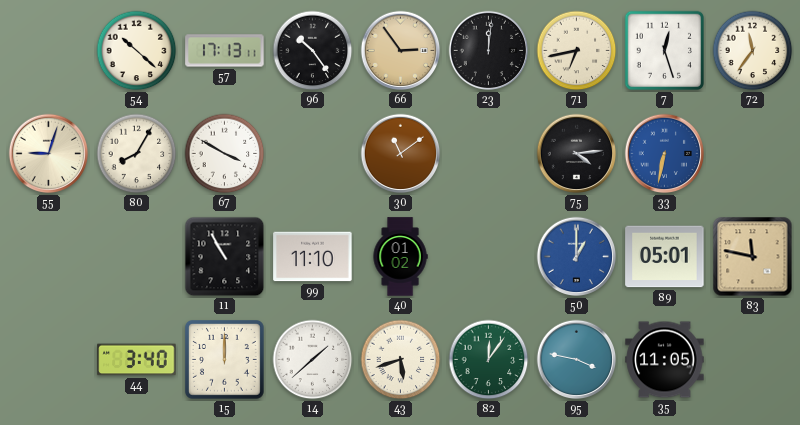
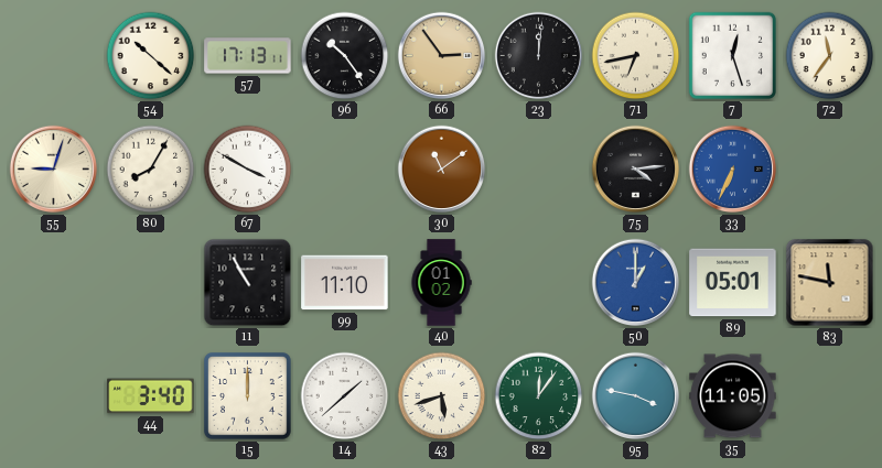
33: 6:32 -> 6:34
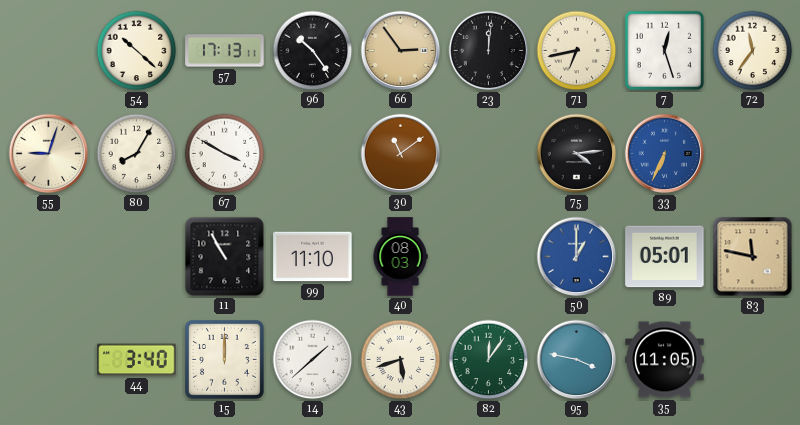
40: 01:02 -> 08:03
